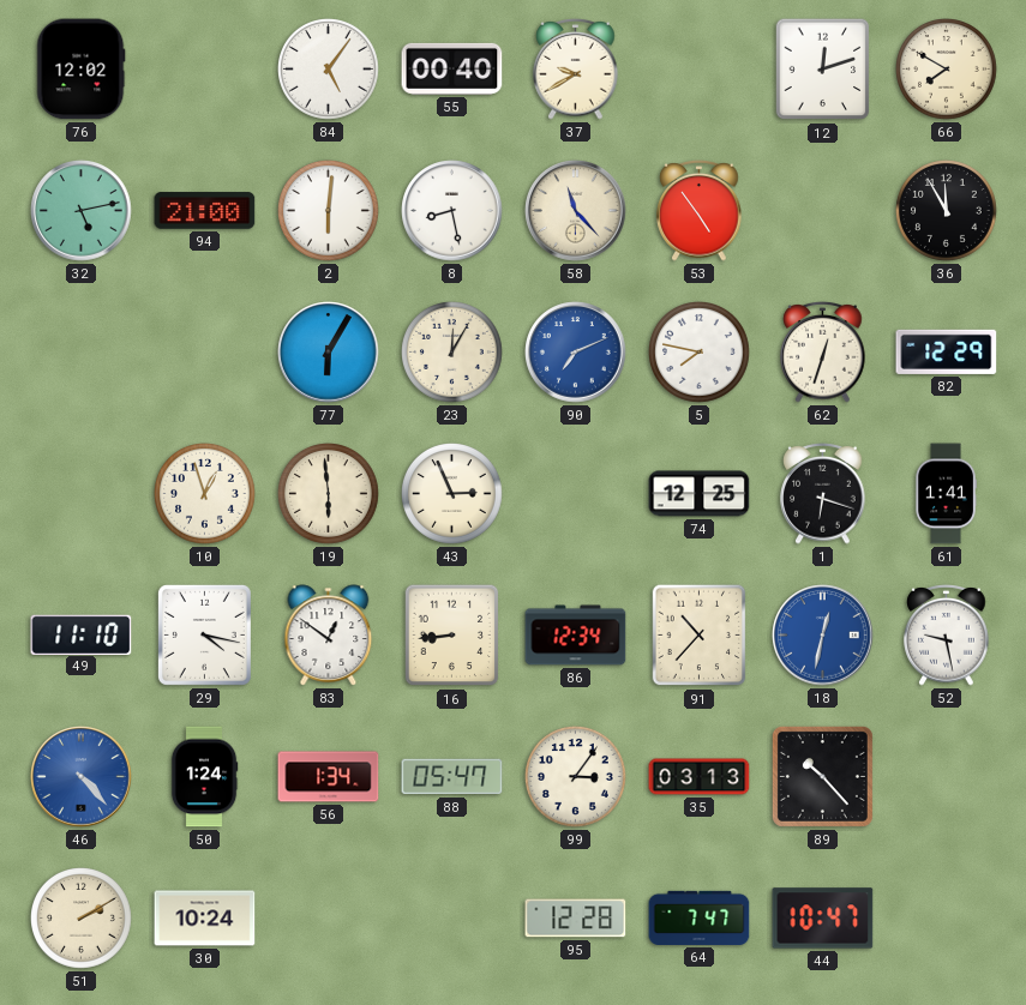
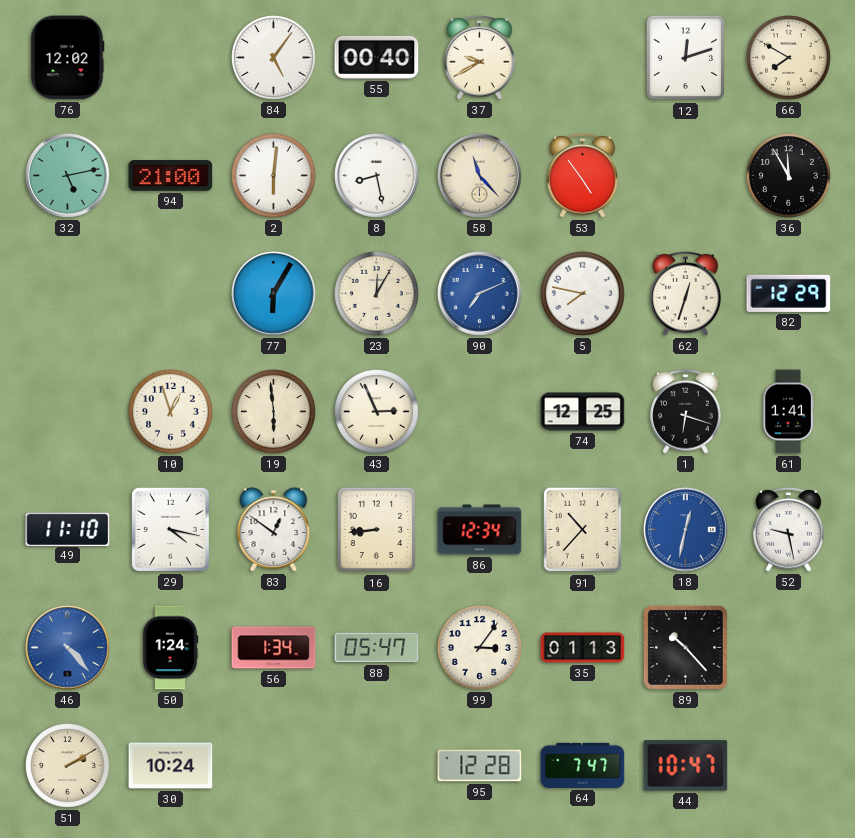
35: 03:13 -> 01:13
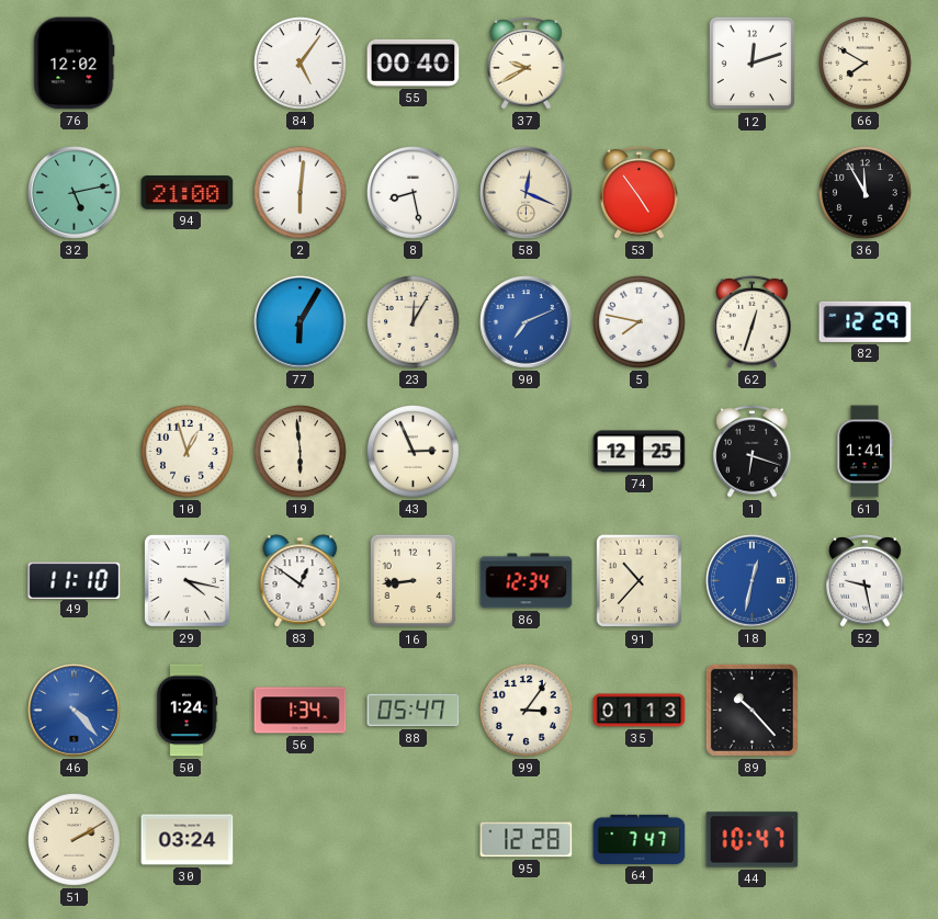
58: 11:23 -> 12:19
30: 10:24 -> 03:24
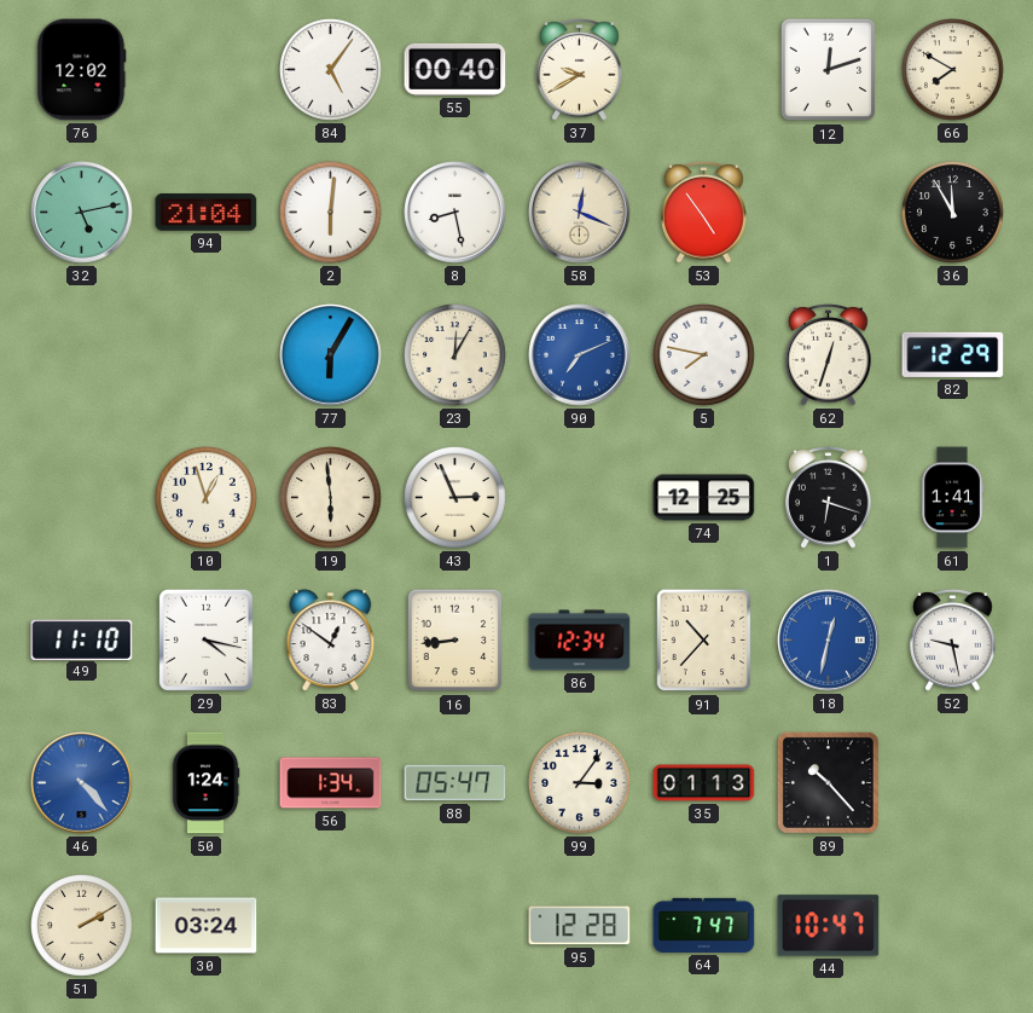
94: 21:00 -> 21:04
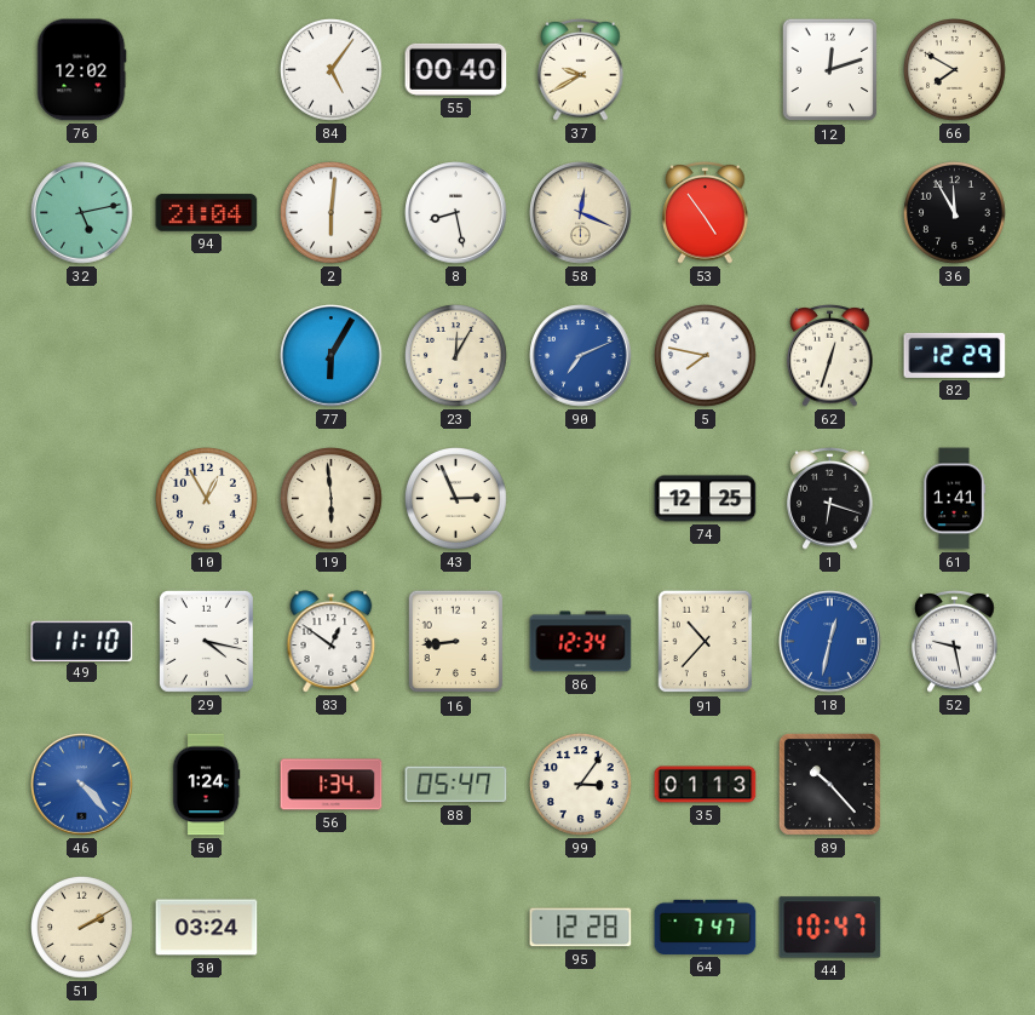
10: 12:57 -> 12:55
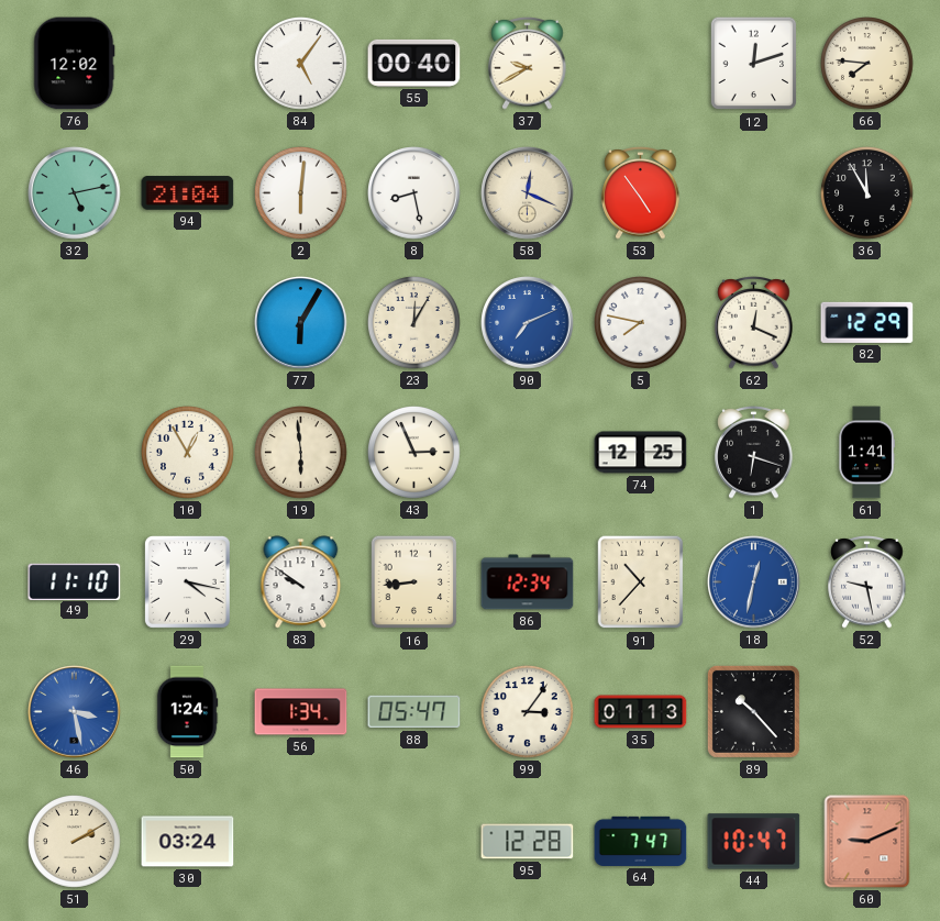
66: 7:50 -> 7:46
62: 12:33 -> 12:19
83: 12:51 -> 9:51
46: 4:23 -> 3:28
60: none -> 9:11
